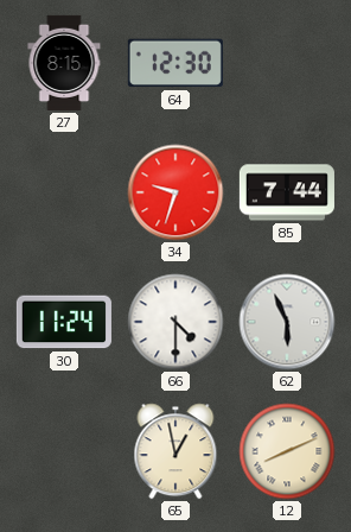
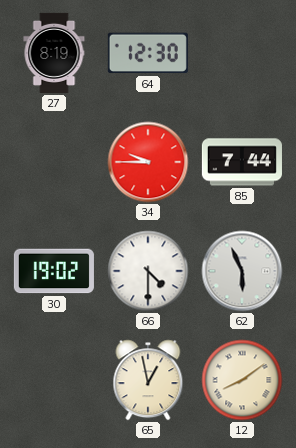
27: 8:15 -> 8:19
34: 9:33 -> 9:45
30: 11:24 -> 19:02
12: 8:11 -> 8:09
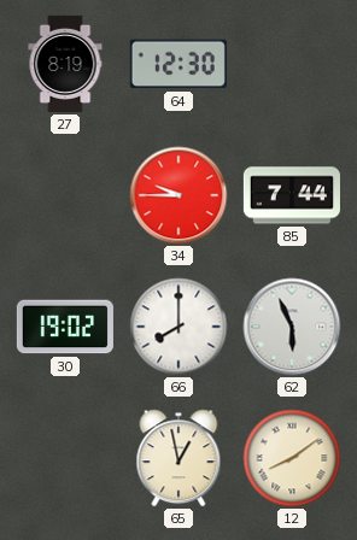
66: 4:30 -> 8:00
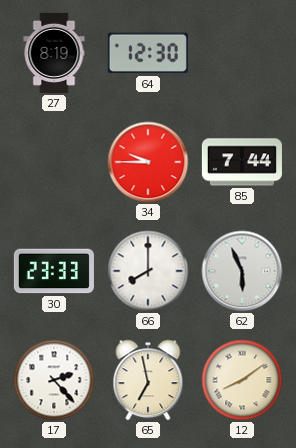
30: 19:02 -> 23:33
17: none -> 2:23
65: 12:58 -> 6:58
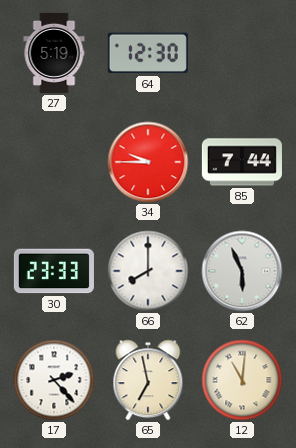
27: 8:19 -> 5:19
12: 8:09 -> 11:01
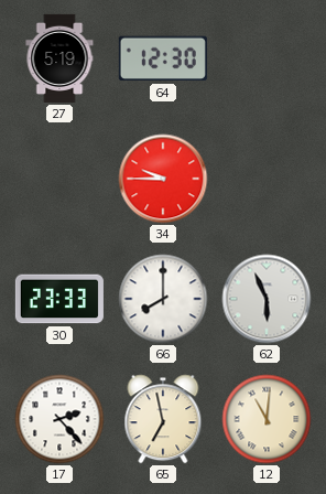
85: 7:44 -> none
